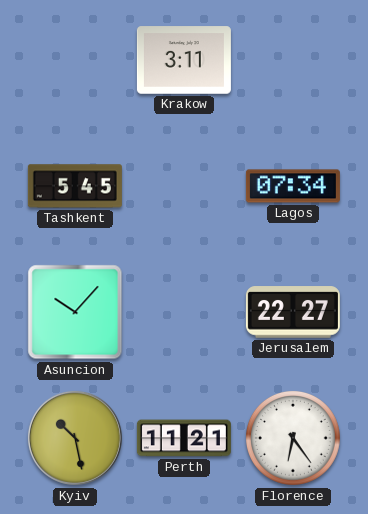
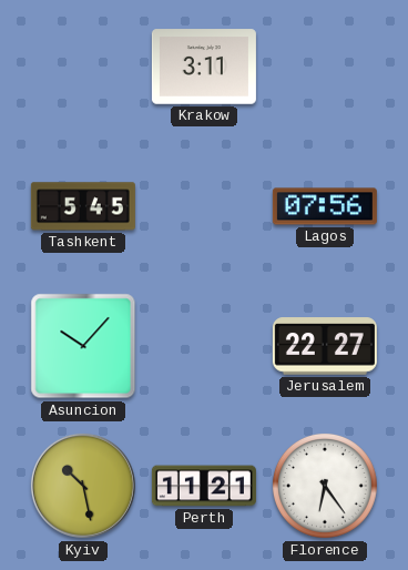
Lagos: 07:34 -> 07:56
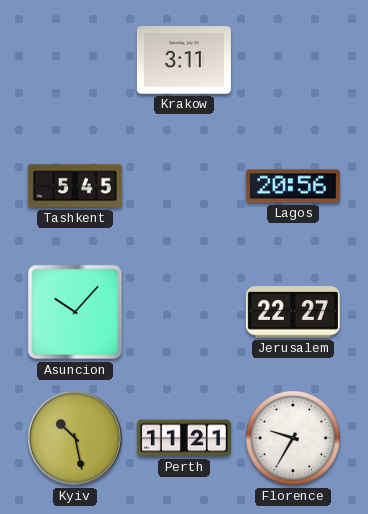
Lagos: 07:56 -> 20:56
Florence: 6:24 -> 9:35
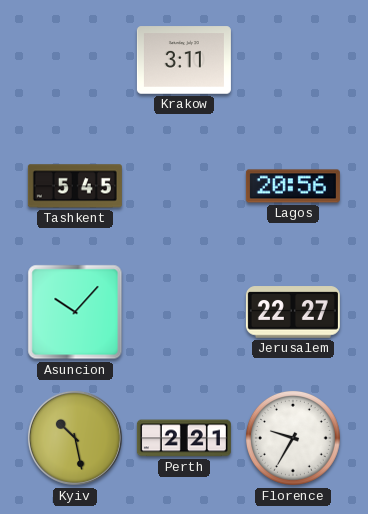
Perth: 11:21 -> 2:21
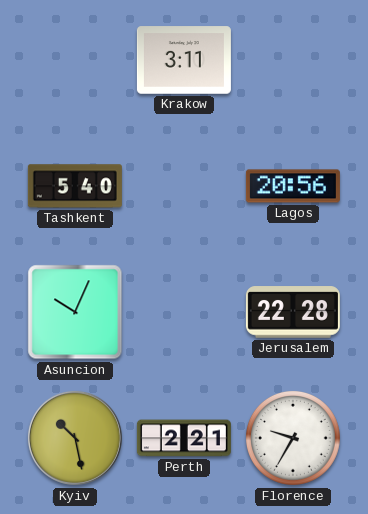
Tashkent: 5:45 -> 5:40
Asuncion: 10:07 -> 10:04
Jerusalem: 22:27 -> 22:28
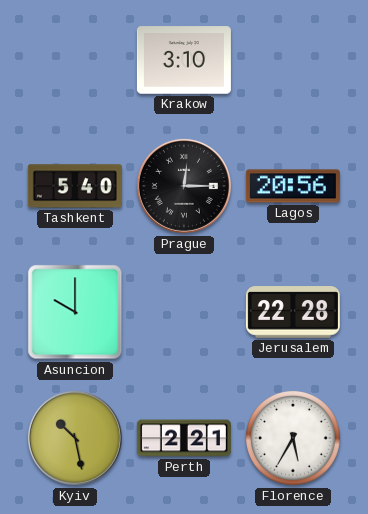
Krakow: 3:11 -> 3:10
Prague: none -> 12:15
Asuncion: 10:04 -> 10:00
Florence: 9:35 -> 5:35
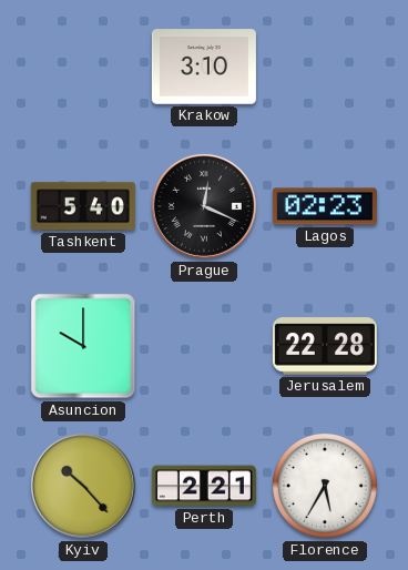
Prague: 12:15 -> 12:19
Lagos: 20:56 -> 02:23
Kyiv: 10:28 -> 10:23
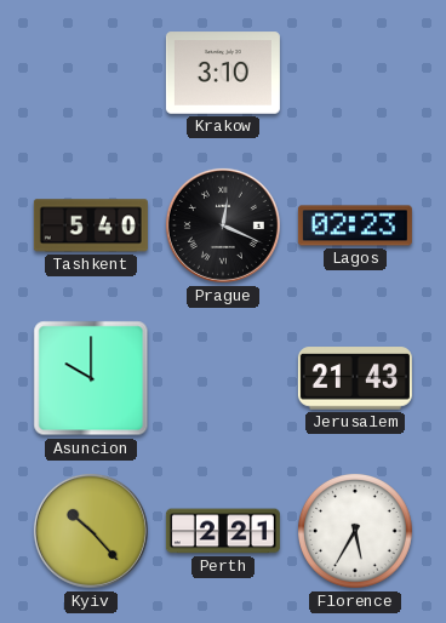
Jerusalem: 22:28 -> 21:43
